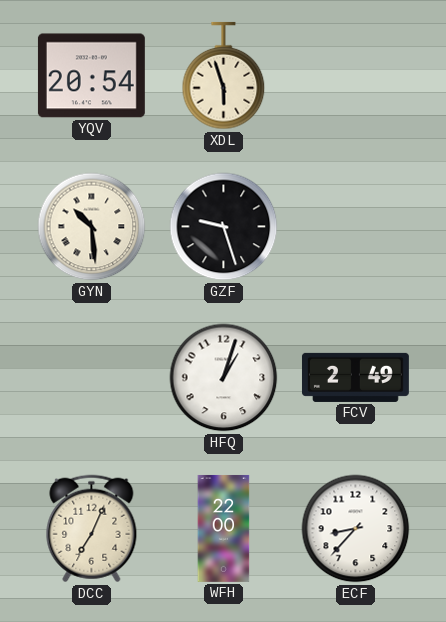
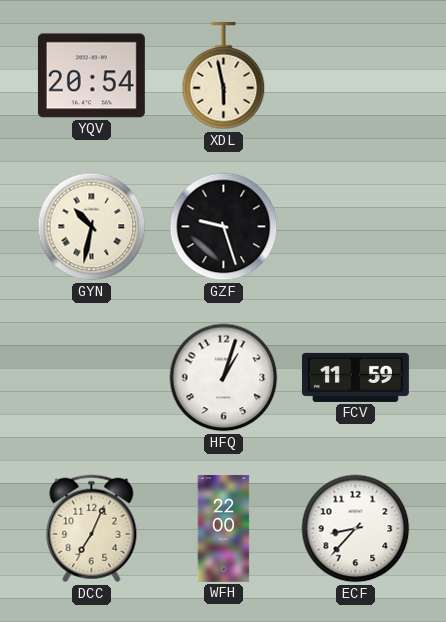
XDL: 5:57 -> 5:58
GYN: 10:29 -> 10:32
FCV: 2:49 -> 11:59
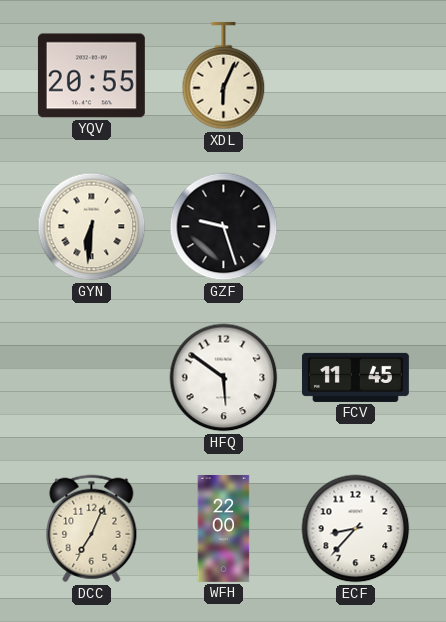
YQV: 20:54 -> 20:55
XDL: 5:58 -> 6:04
GYN: 10:32 -> 6:31
HFQ: 1:03 -> 5:51
FCV: 11:59 -> 11:45
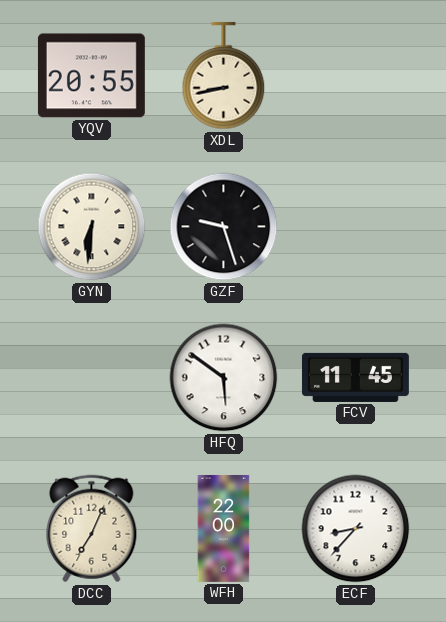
XDL: 6:04 -> 8:43
